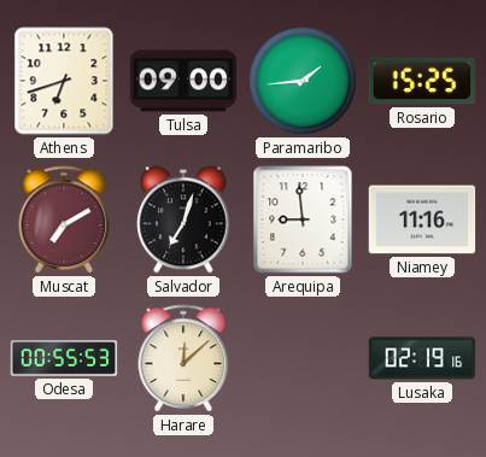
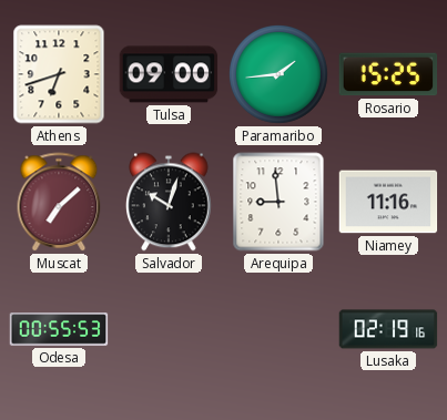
Muscat: 7:10 -> 7:08
Salvador: 7:03 -> 10:03
Harare: 12:08 -> none
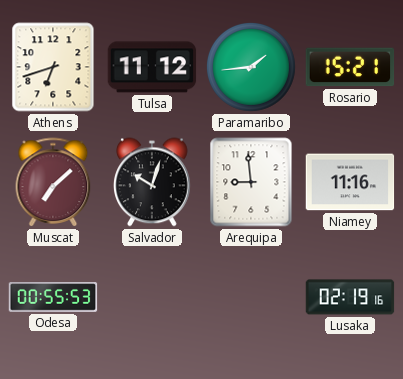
Tulsa: 09:00 -> 11:12
Rosario: 15:25 -> 15:21
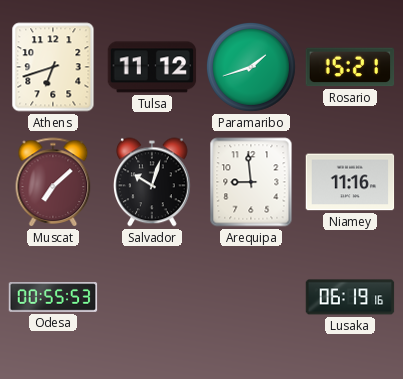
Paramaribo: 1:44 -> 1:42
Lusaka: 02:19 -> 06:19
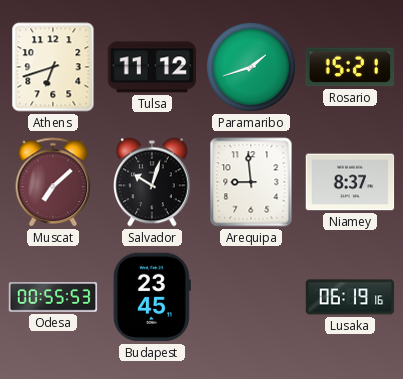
Niamey: 11:16 -> 8:37
Budapest: none -> 23:45
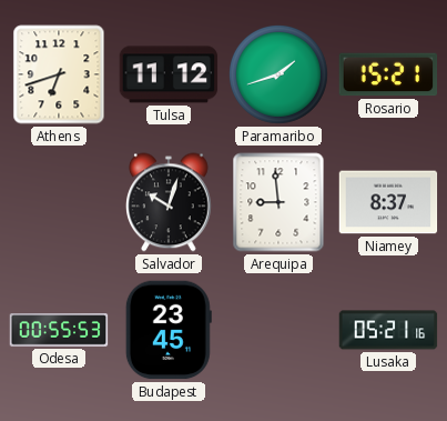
Muscat: 7:08 -> none
Lusaka: 06:19 -> 05:21
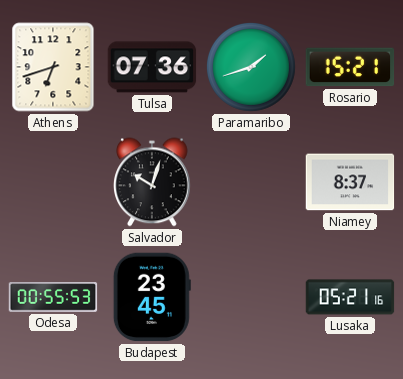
Tulsa: 11:12 -> 07:36
Arequipa: 8:59 -> none
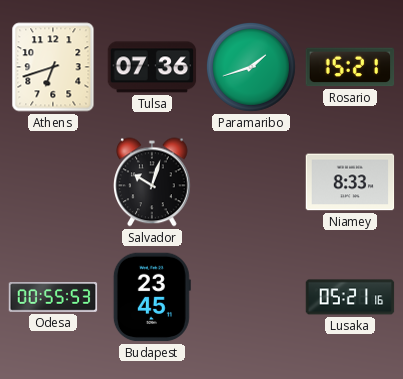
Niamey: 8:37 -> 8:33
